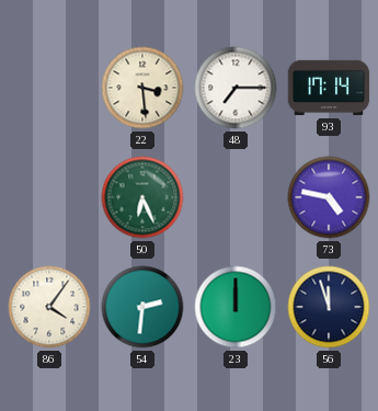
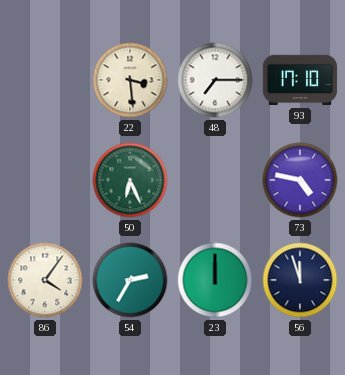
93: 17:14 -> 17:10
54: 2:31 -> 2:35
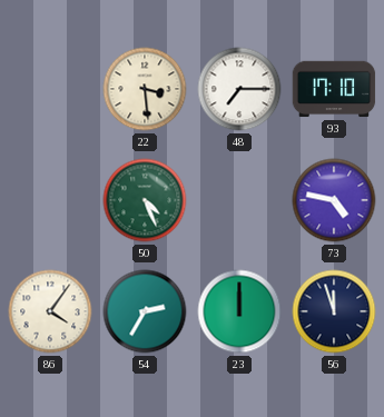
50: 6:26 -> 4:26
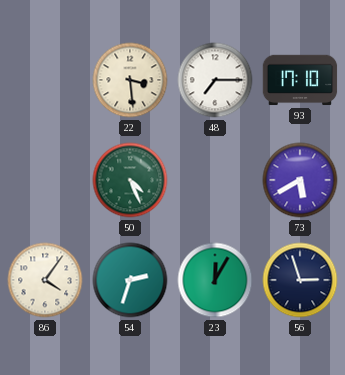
73: 4:47 -> 5:40
54: 2:35 -> 2:33
23: 12:00 -> 12:05
56: 11:57 -> 2:57
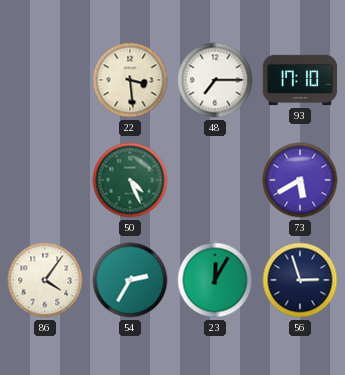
54: 2:33 -> 2:35
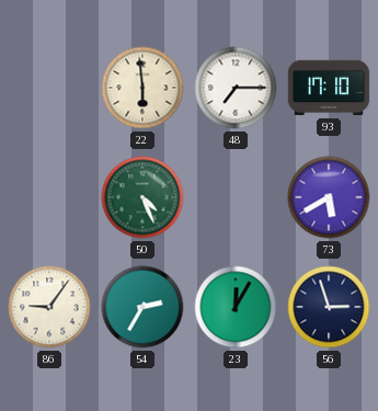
22: 3:29 -> 5:59
86: 4:06 -> 9:06
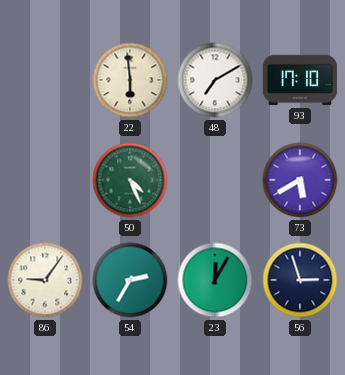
48: 7:15 -> 7:10
